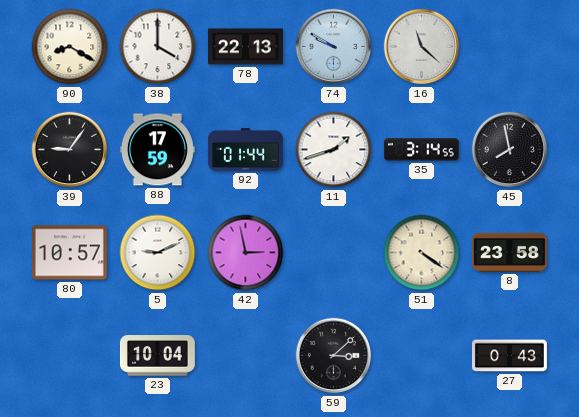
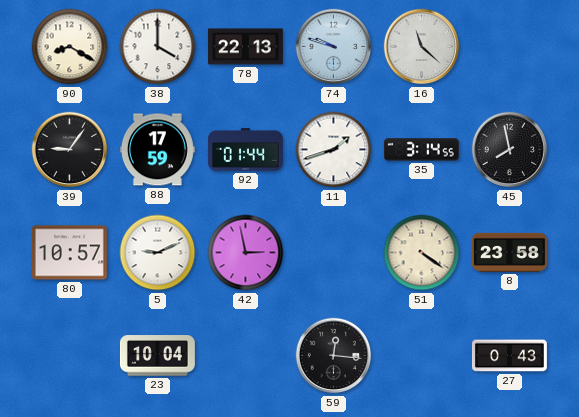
74: 9:50 -> 9:48
59: 3:08 -> 12:16
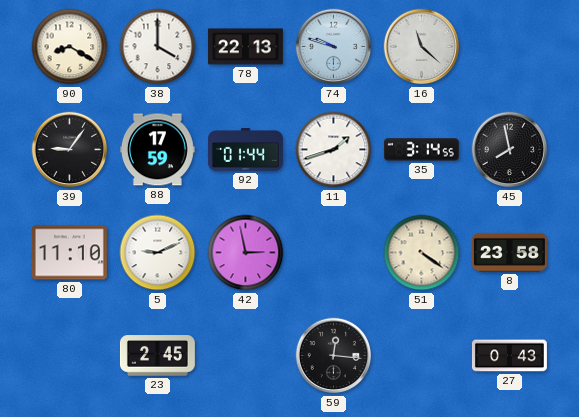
80: 10:57 -> 11:10
23: 10:04 -> 2:45
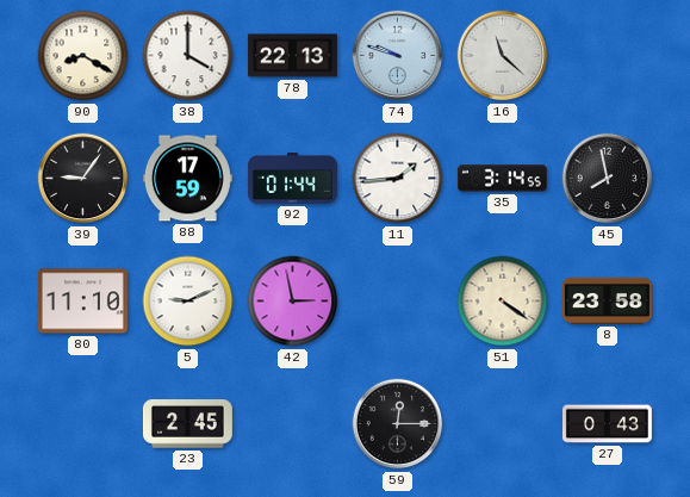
11: 1:42 -> 1:44
59: 12:16 -> 12:15
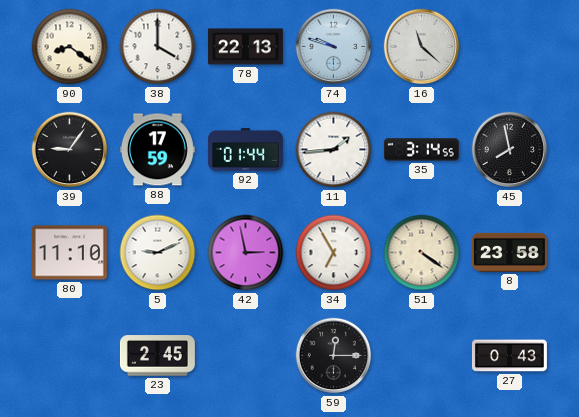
90: 8:20 -> 8:21
34: none -> 6:55
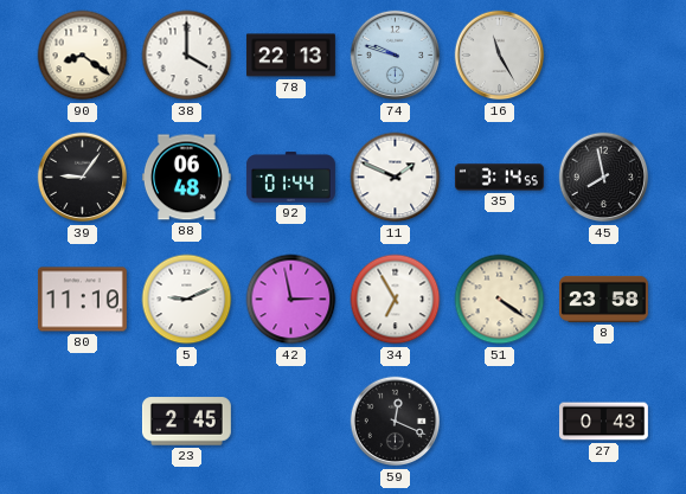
16: 11:22 -> 11:25
88: 17:59 -> 06:48
11: 1:44 -> 1:49
59: 12:15 -> 12:19
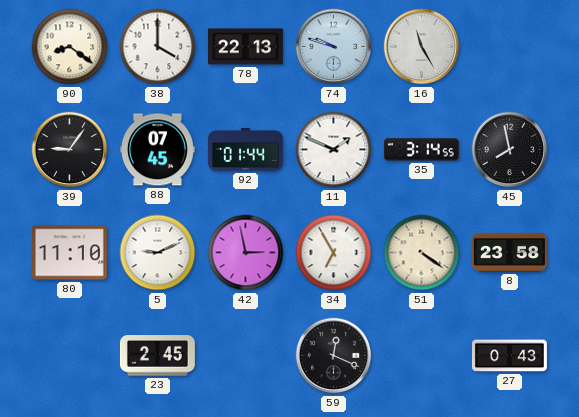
88: 06:48 -> 07:45
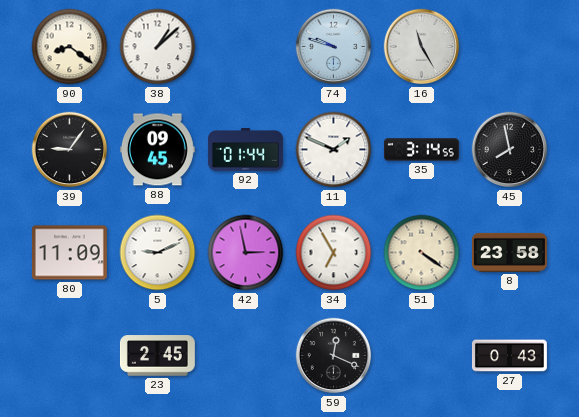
38: 4:00 -> 1:08
78: 22:13 -> none
88: 07:45 -> 09:45
80: 11:10 -> 11:09
